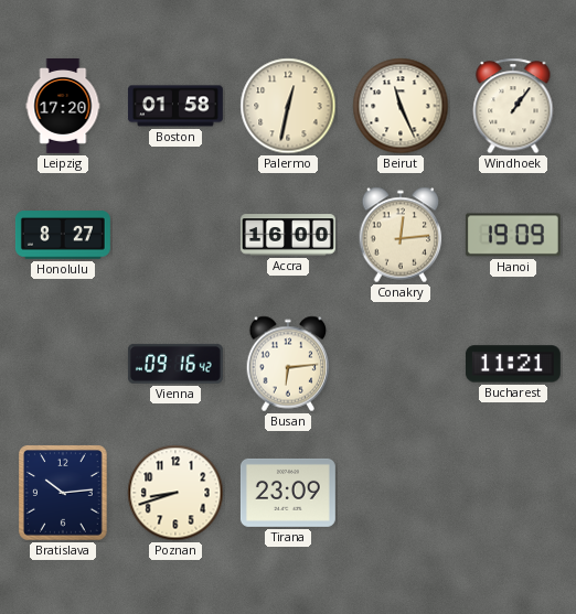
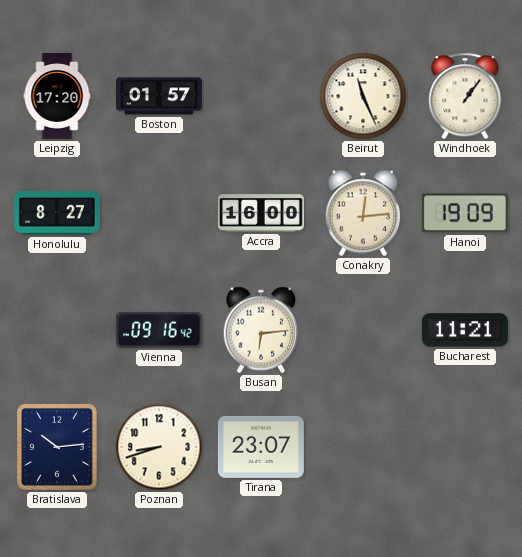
Boston: 01:58 -> 01:57
Palermo: 12:32 -> none
Tirana: 23:09 -> 23:07
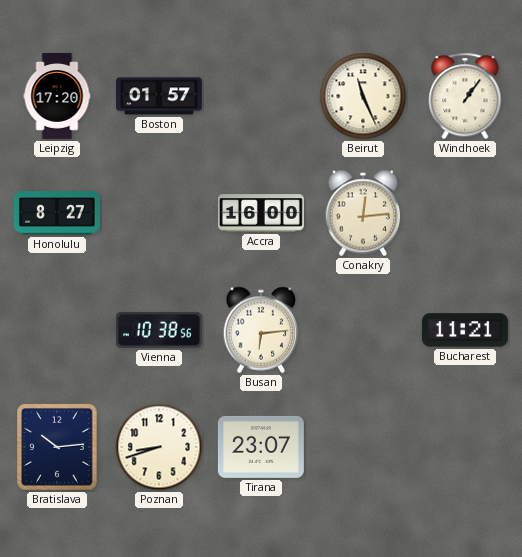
Hanoi: 19:09 -> none
Vienna: 09:16 -> 10:38
